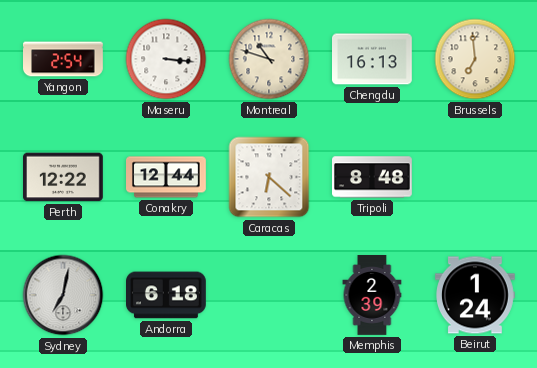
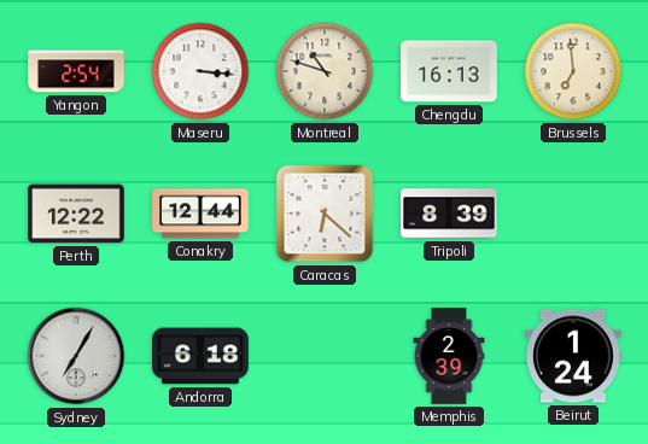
Tripoli: 8:48 -> 8:39
Sydney: 7:02 -> 7:05
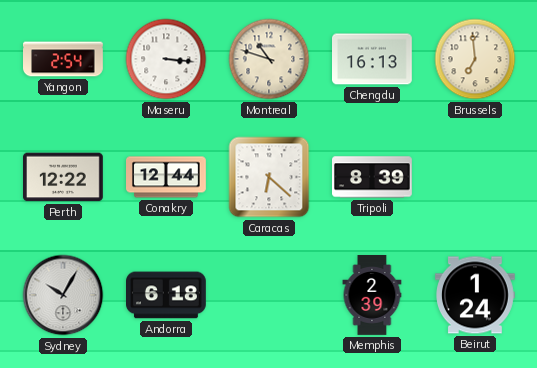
Sydney: 7:05 -> 10:05
